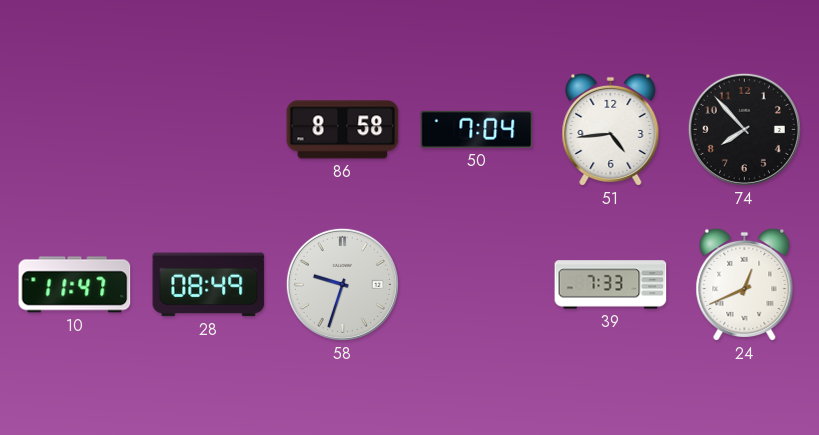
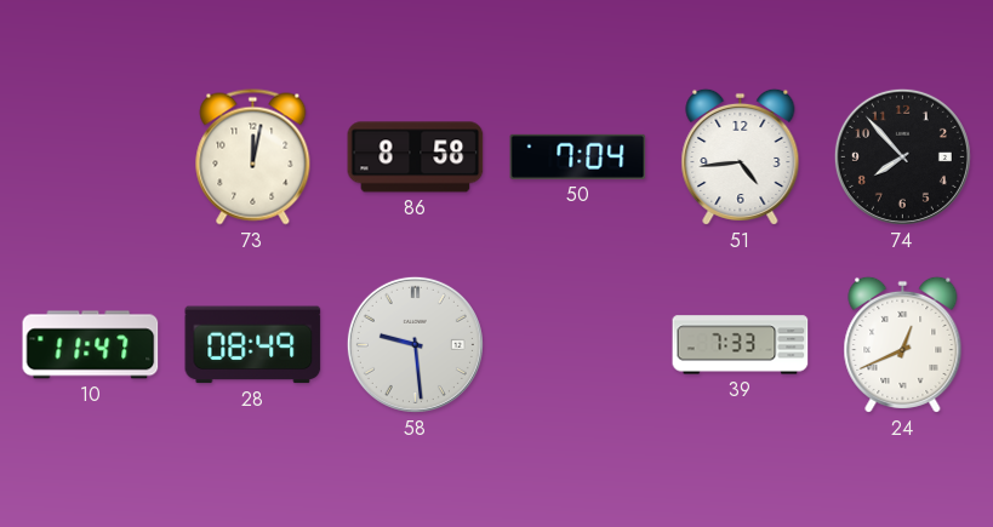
73: none -> 12:02
58: 9:33 -> 9:29
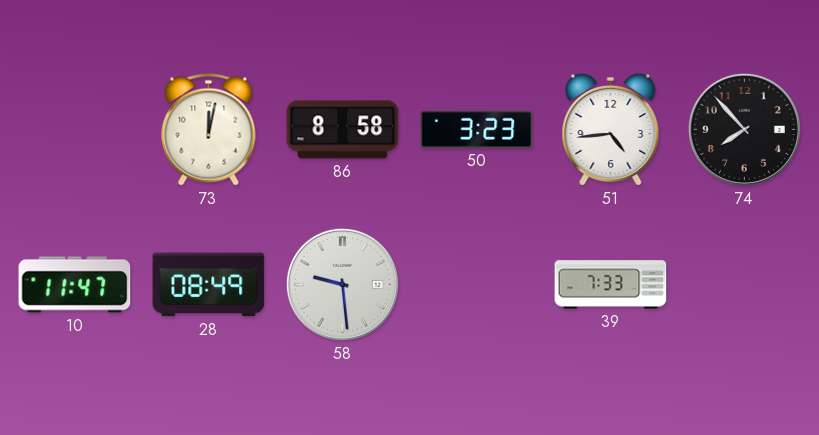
50: 7:04 -> 3:23
24: 12:41 -> none
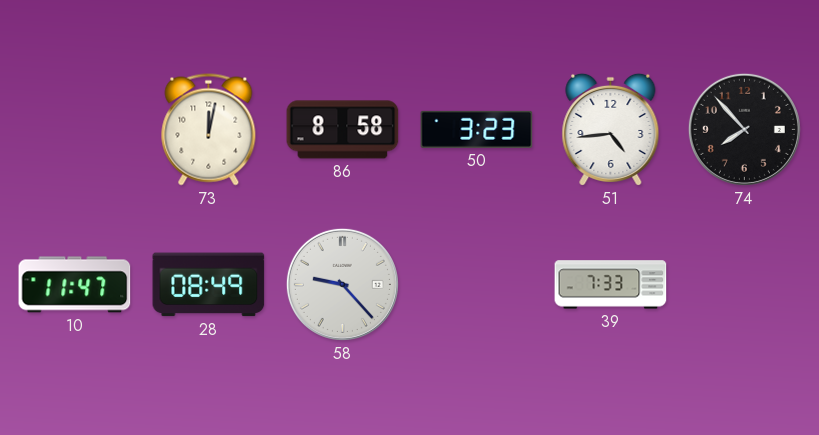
58: 9:29 -> 9:23
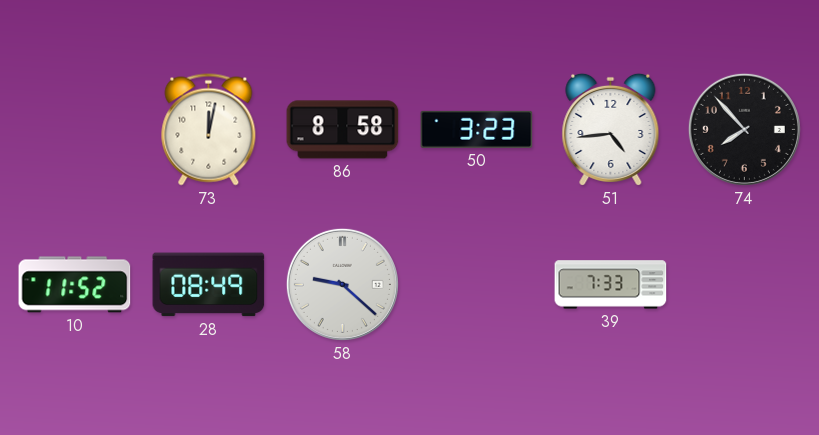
10: 11:47 -> 11:52
58: 9:23 -> 9:22
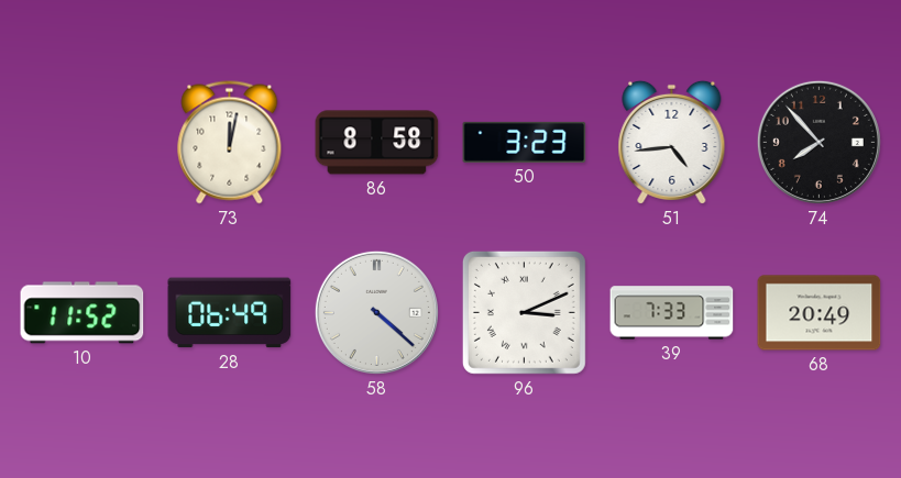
28: 08:49 -> 06:49
58: 9:22 -> 4:22
96: none -> 3:11
68: none -> 20:49
